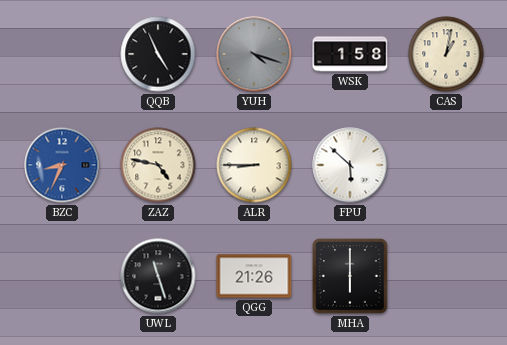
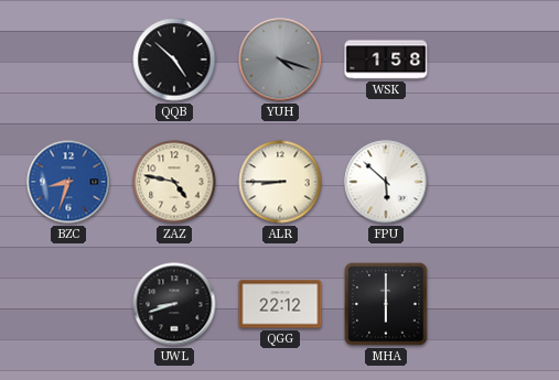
QQB: 4:56 -> 4:52
CAS: 1:02 -> none
BZC: 8:34 -> 8:33
UWL: 11:27 -> 8:42
QGG: 21:26 -> 22:12
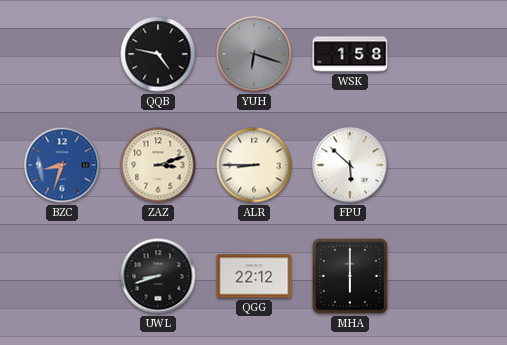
QQB: 4:52 -> 4:47
YUH: 4:18 -> 6:18
ZAZ: 4:47 -> 3:12
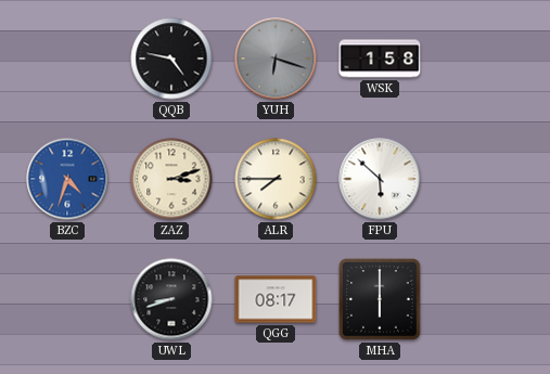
BZC: 8:33 -> 4:33
ALR: 8:45 -> 7:45
QGG: 22:12 -> 08:17
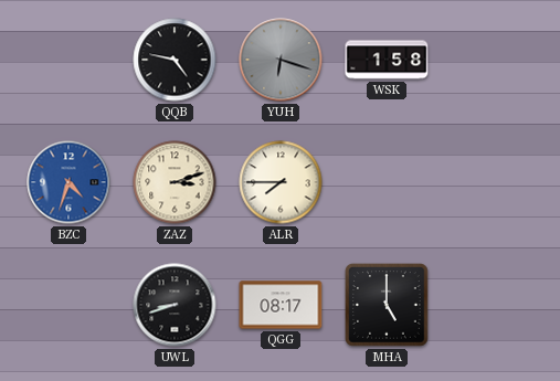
FPU: 5:52 -> none
MHA: 6:00 -> 5:00
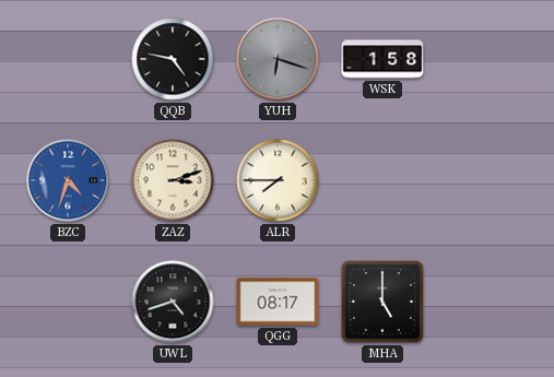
UWL: 8:42 -> 4:42
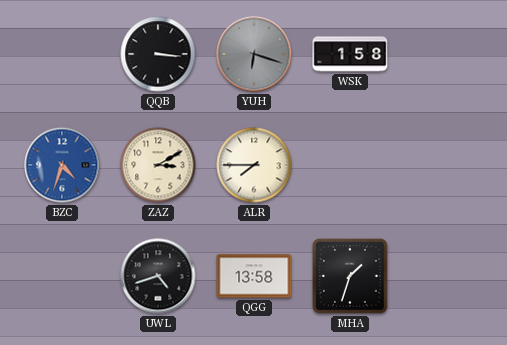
QQB: 4:47 -> 3:16
ZAZ: 3:12 -> 3:10
QGG: 08:17 -> 13:58
MHA: 5:00 -> 1:33
